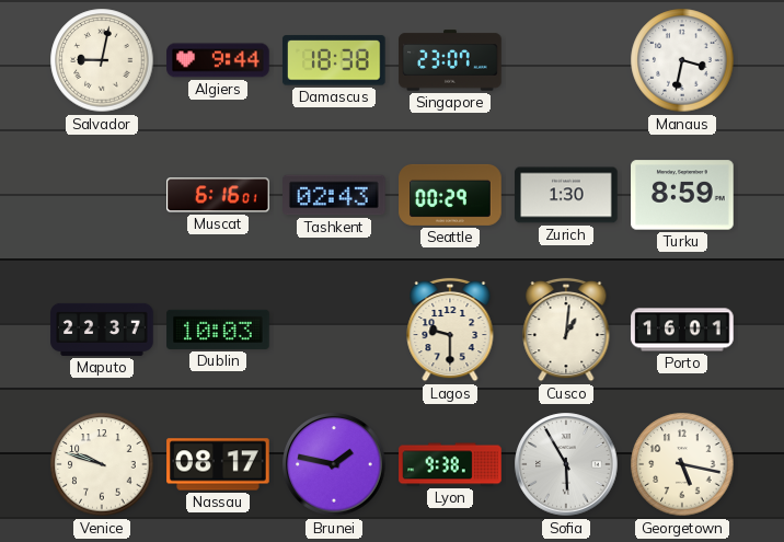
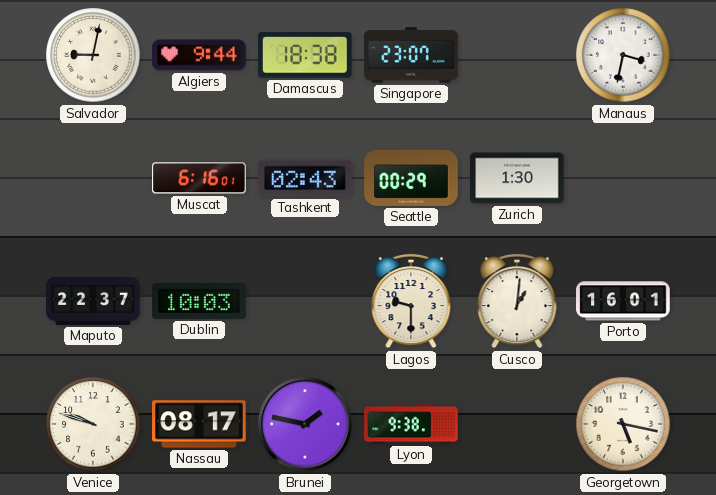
Turku: 8:59 -> none
Sofia: 5:55 -> none
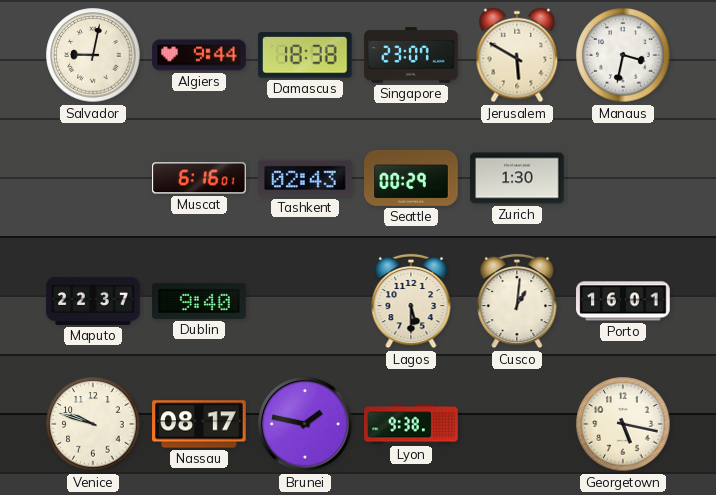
Jerusalem: none -> 5:50
Dublin: 10:03 -> 9:40
Lagos: 9:30 -> 5:30
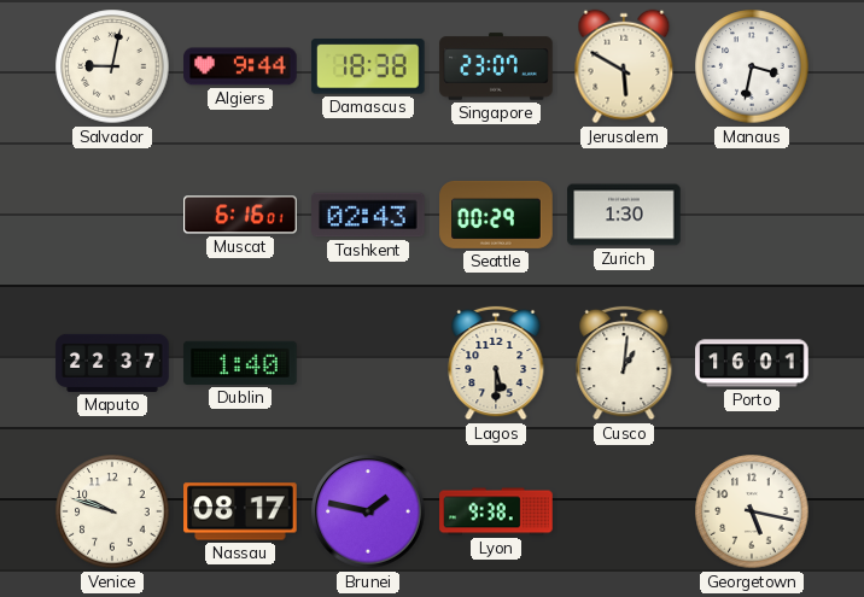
Dublin: 9:40 -> 1:40
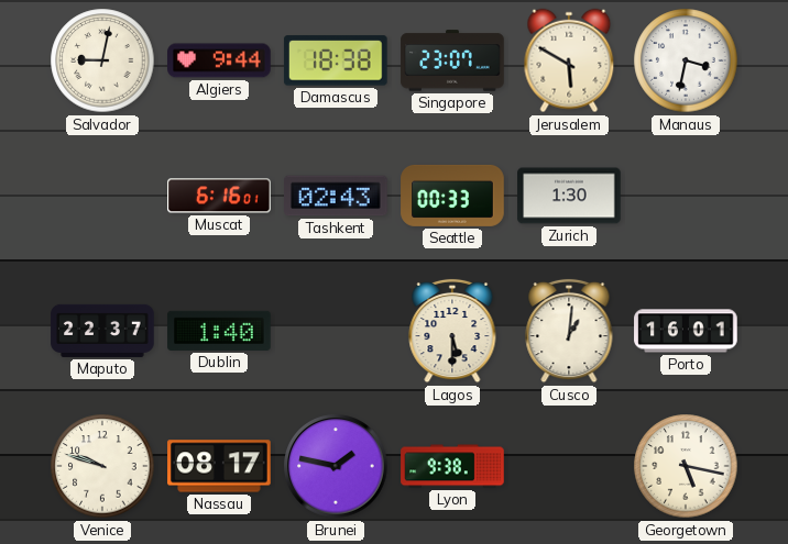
Seattle: 00:29 -> 00:33
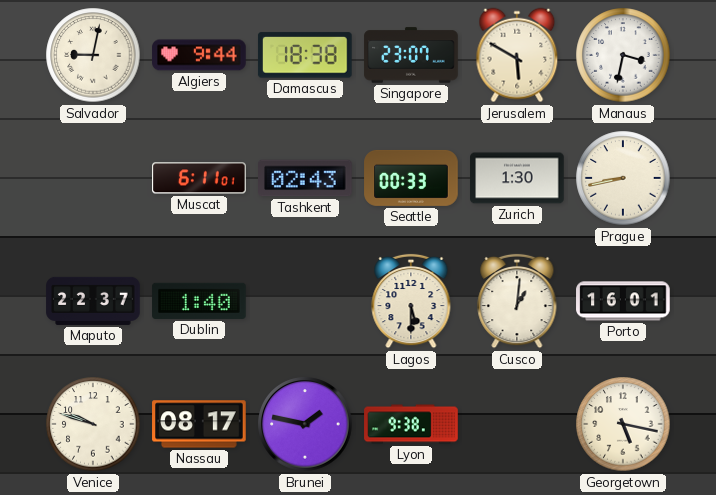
Muscat: 6:16 -> 6:11
Prague: none -> 8:43
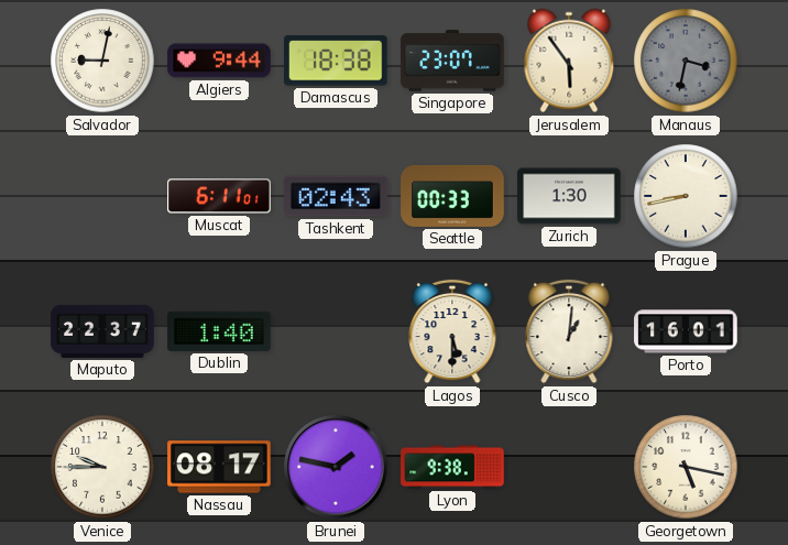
Jerusalem: 5:50 -> 5:54
Manaus dial: white -> grey
Venice: 9:48 -> 9:45
